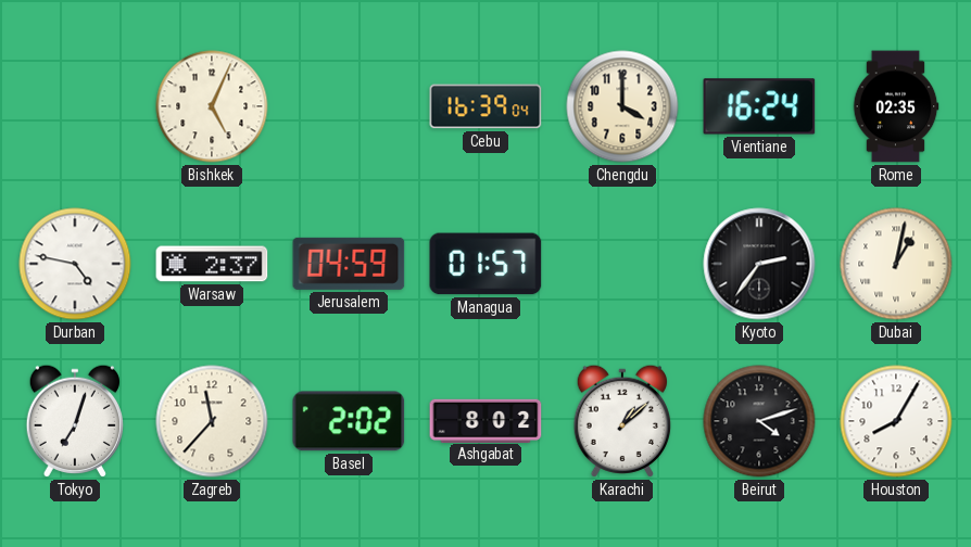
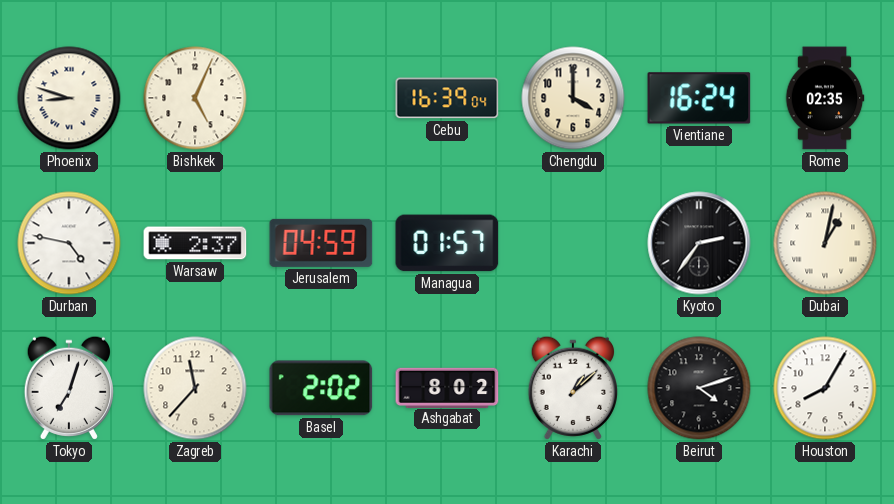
Phoenix: none -> 8:48
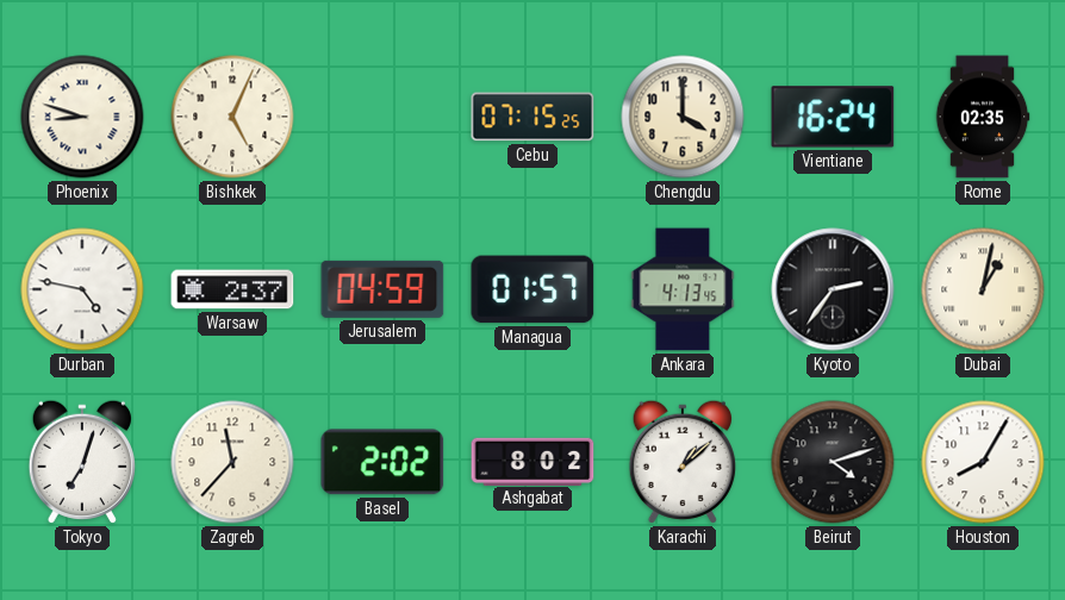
Cebu: 16:39 -> 07:15
Ankara: none -> 4:13
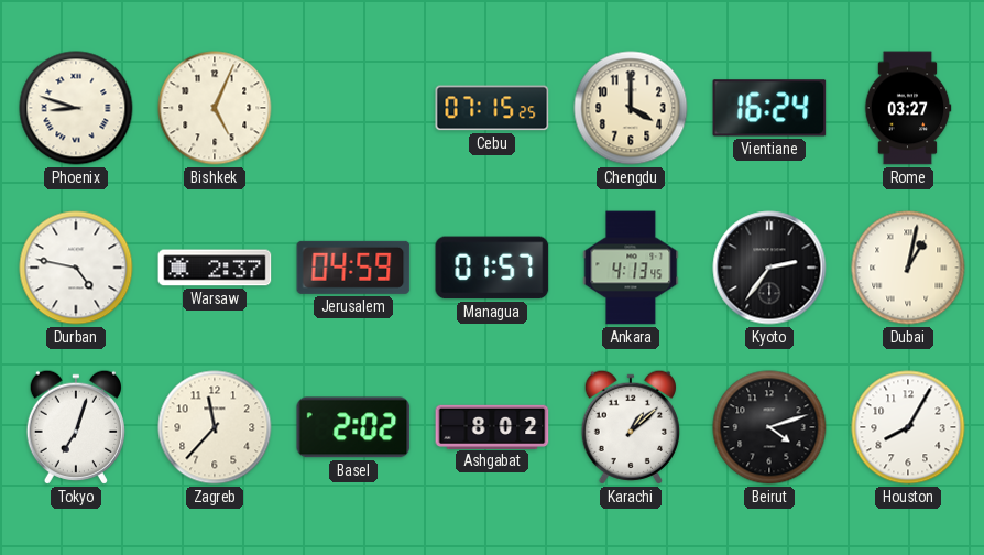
Rome: 02:35 -> 03:27
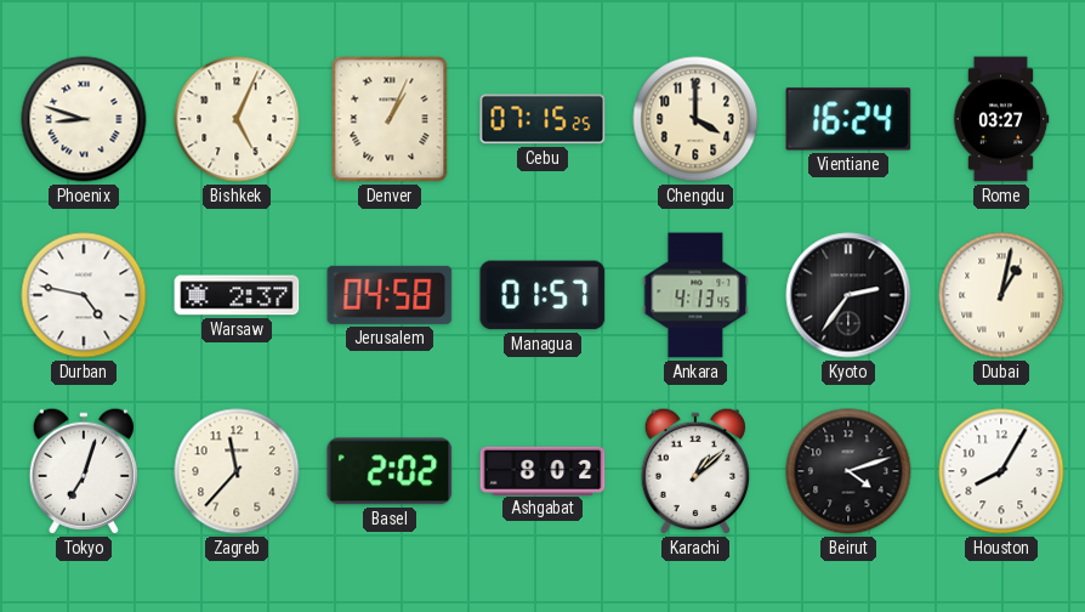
Denver: none -> 1:04
Jerusalem: 04:59 -> 04:58
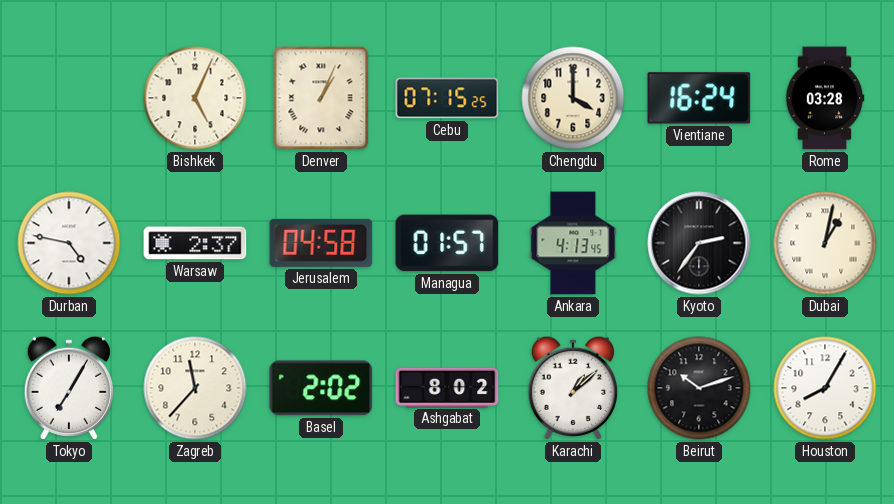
Phoenix: 8:48 -> none
Rome: 03:27 -> 03:28
Tokyo: 7:03 -> 7:05
Beirut: 4:12 -> 10:12
